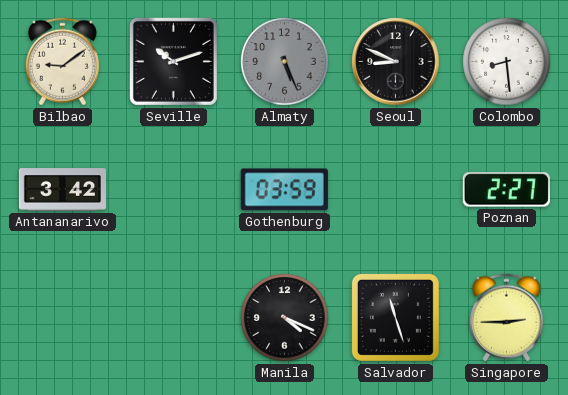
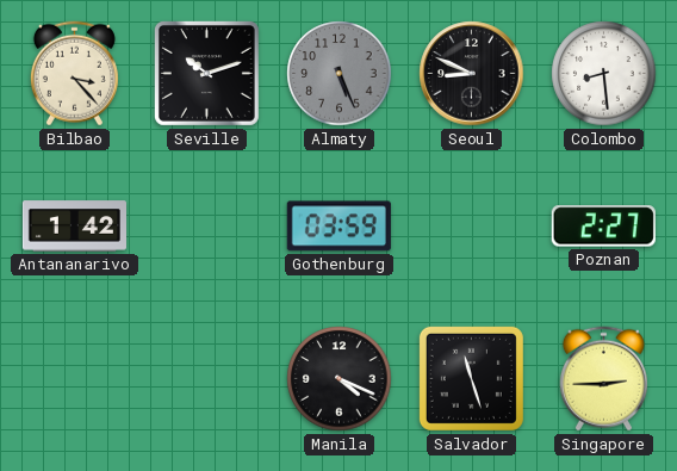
Bilbao: 9:09 -> 3:23
Antananarivo: 3:42 -> 1:42
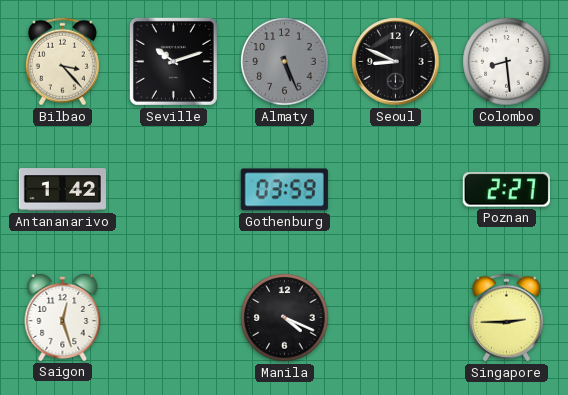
Saigon: none -> 12:27
Salvador: 11:27 -> none
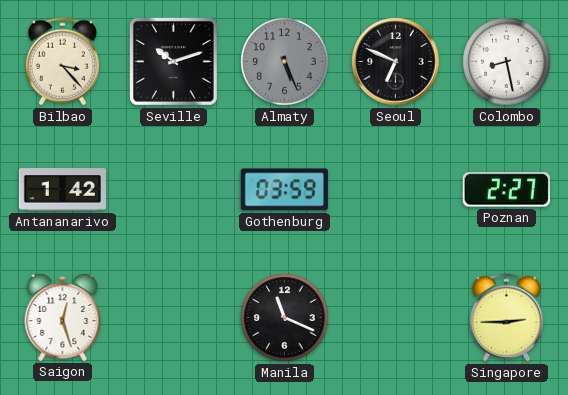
Seoul: 8:49 -> 6:49
Colombo: 8:29 -> 8:28
Manila: 4:19 -> 11:19
